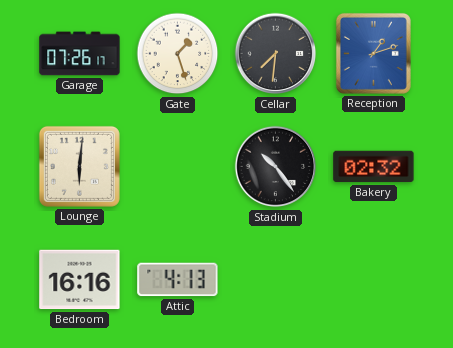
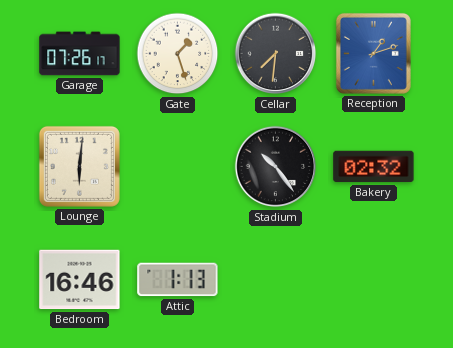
Bedroom: 16:16 -> 16:46
Attic: 4:13 -> 1:13
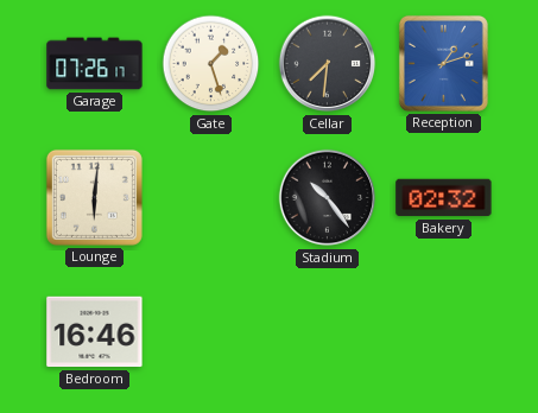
Attic: 1:13 -> none
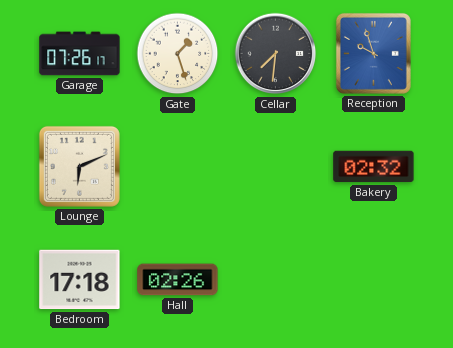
Reception: 1:12 -> 9:57
Lounge: 6:01 -> 6:11
Stadium: 10:24 -> none
Bedroom: 16:46 -> 17:18
Hall: none -> 02:26
